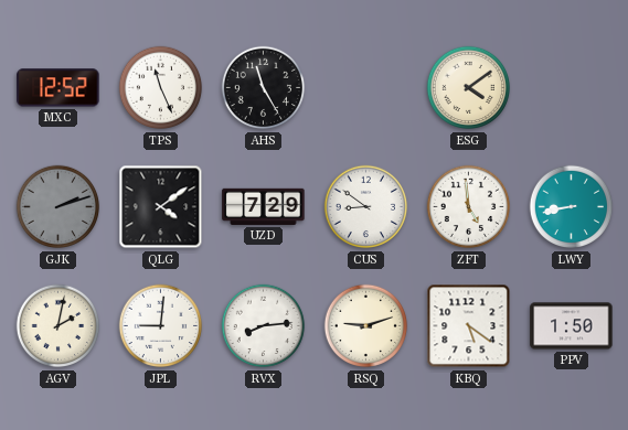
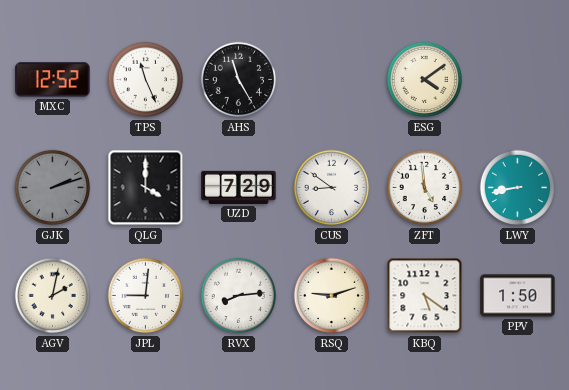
QLG: 4:09 -> 4:00
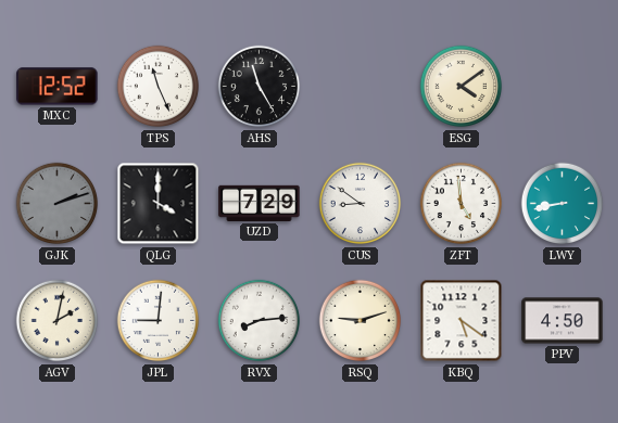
PPV: 1:50 -> 4:50
